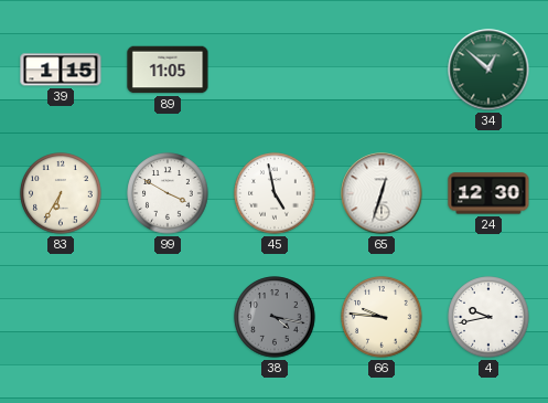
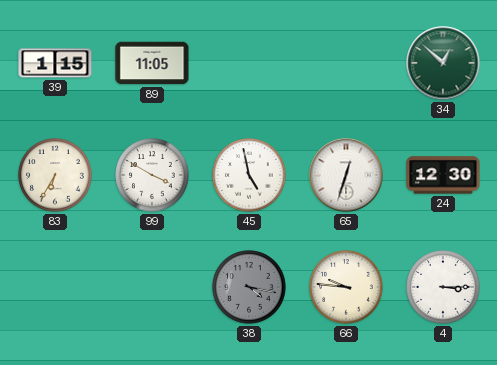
4: 9:43 -> 3:15
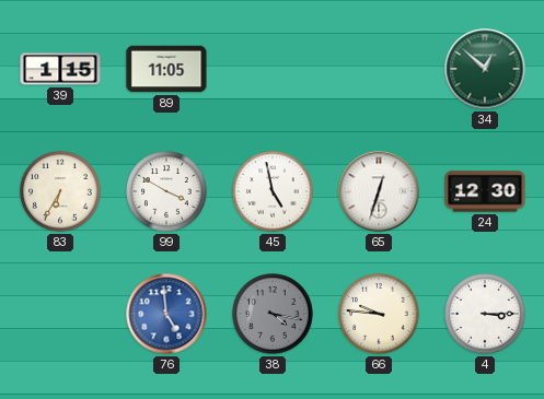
76: none -> 4:59
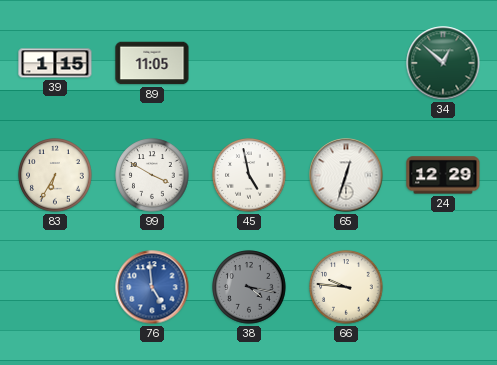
24: 12:30 -> 12:29
4: 3:15 -> none
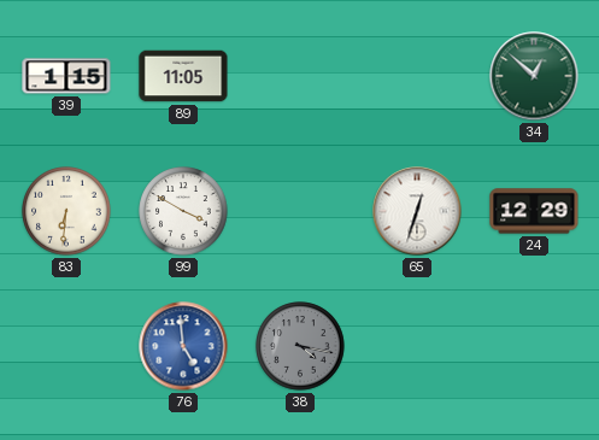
83: 6:35 -> 6:31
45: 4:58 -> none
66: 9:46 -> none
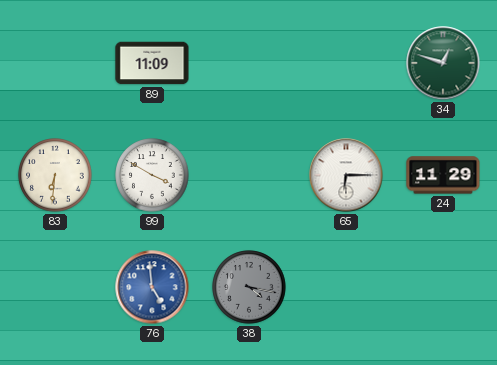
39: 1:15 -> none
89: 11:05 -> 11:09
34: 12:52 -> 12:48
65: 12:33 -> 6:15
24: 12:29 -> 11:29
